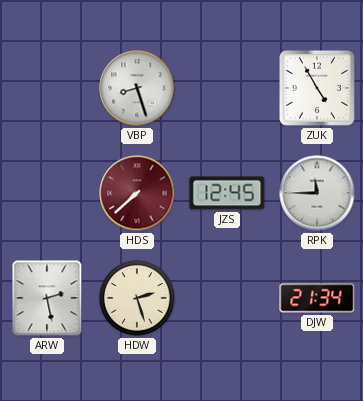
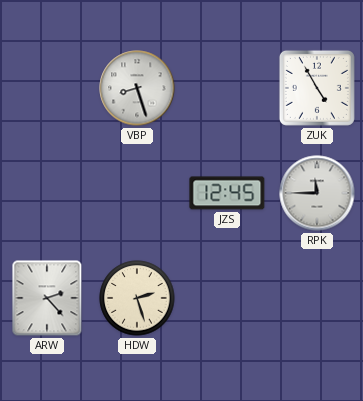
HDS: 7:38 -> none
ARW: 2:28 -> 2:23
DJW: 21:34 -> none
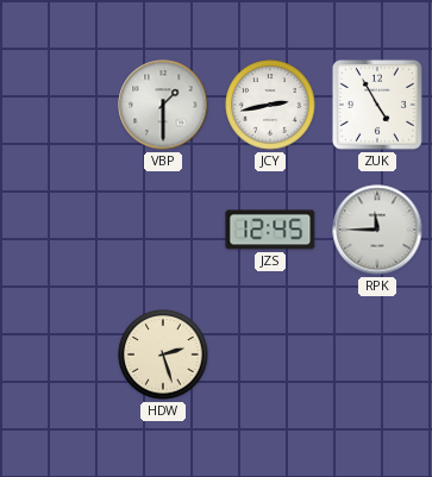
VBP: 8:27 -> 1:30
JCY: none -> 2:43
ARW: 2:23 -> none
